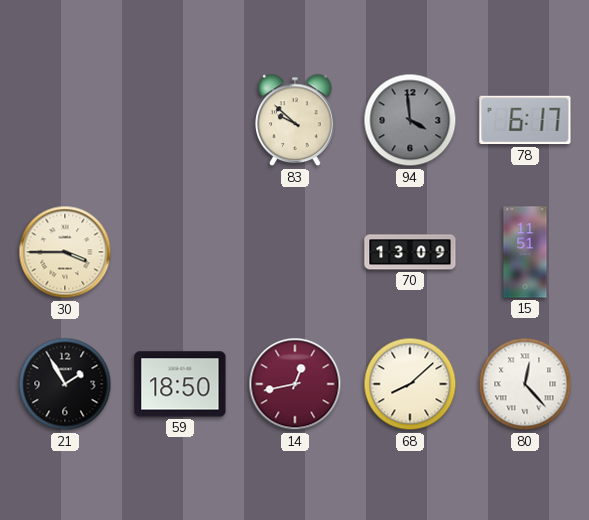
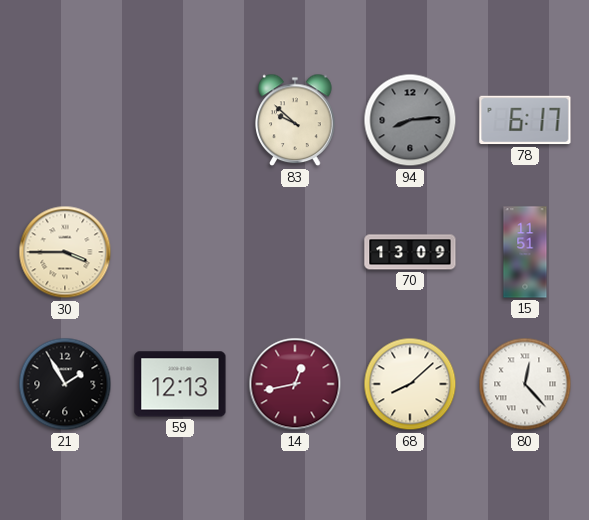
94: 3:59 -> 8:14
59: 18:50 -> 12:13
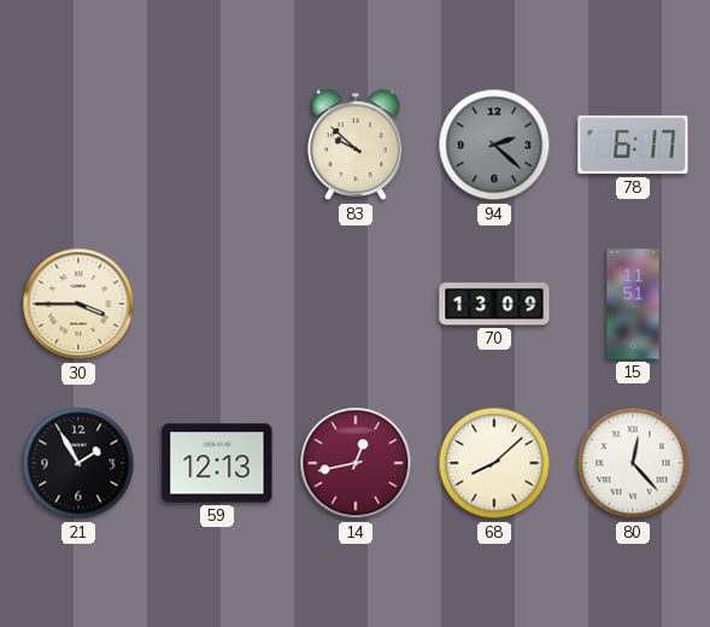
94: 8:14 -> 2:22
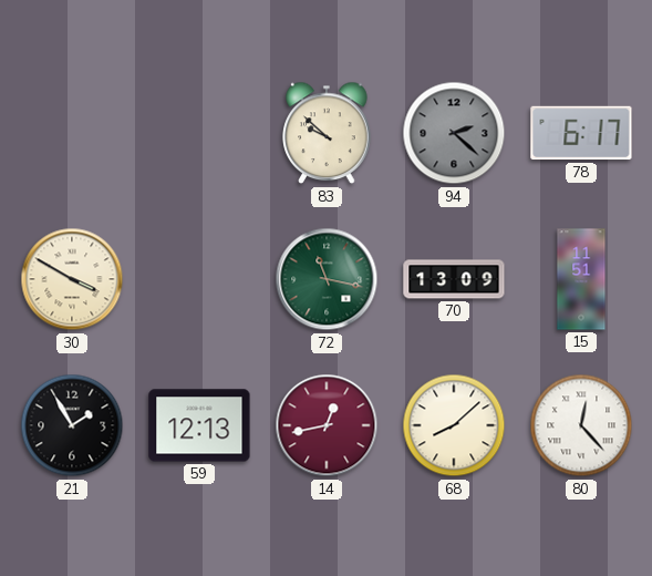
30: 3:45 -> 3:50
72: none -> 11:17
